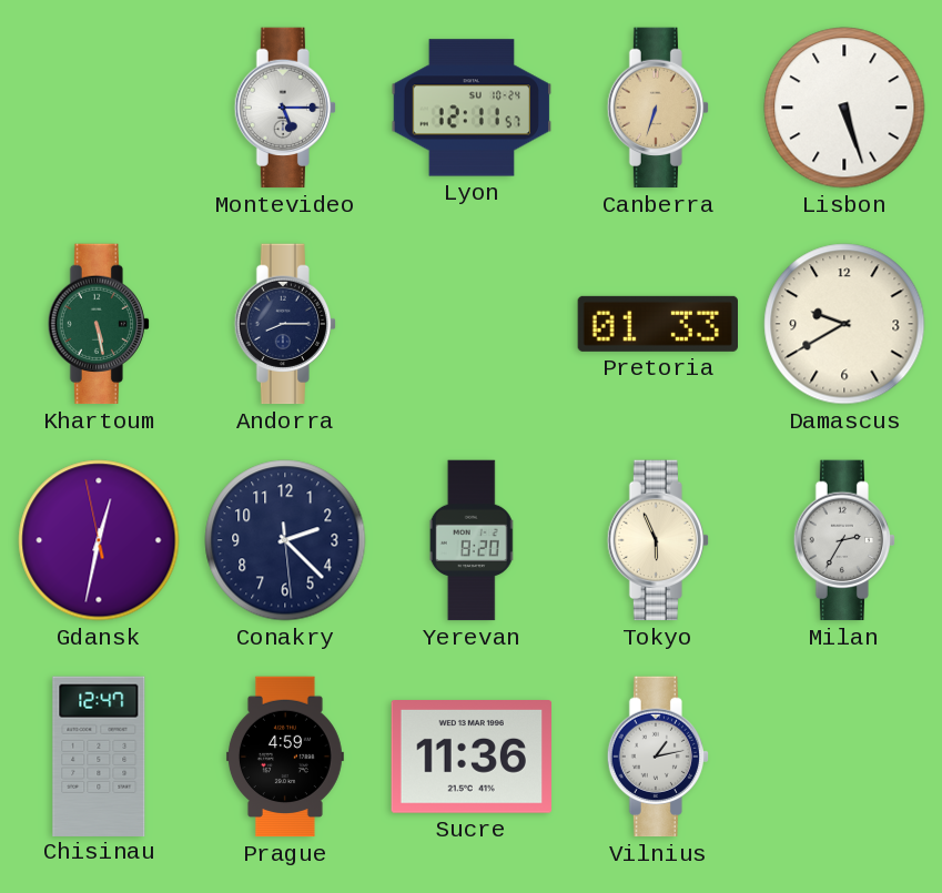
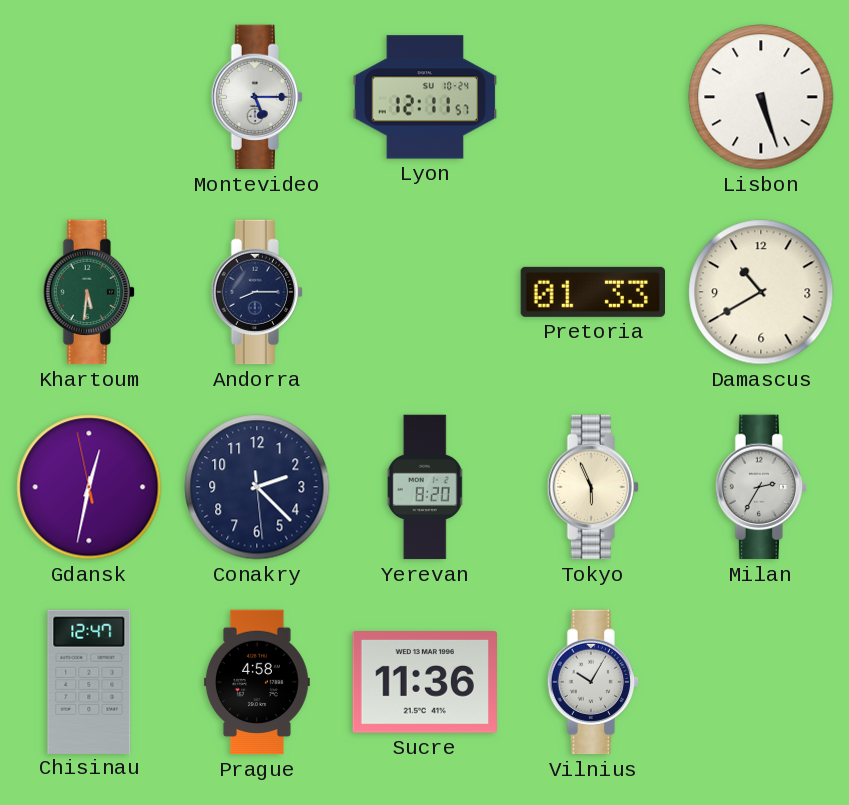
Canberra: 6:33 -> none
Khartoum: 5:28 -> 5:31
Damascus: 9:40 -> 10:40
Prague: 4:59 -> 4:58
Vilnius: 1:13 -> 10:05
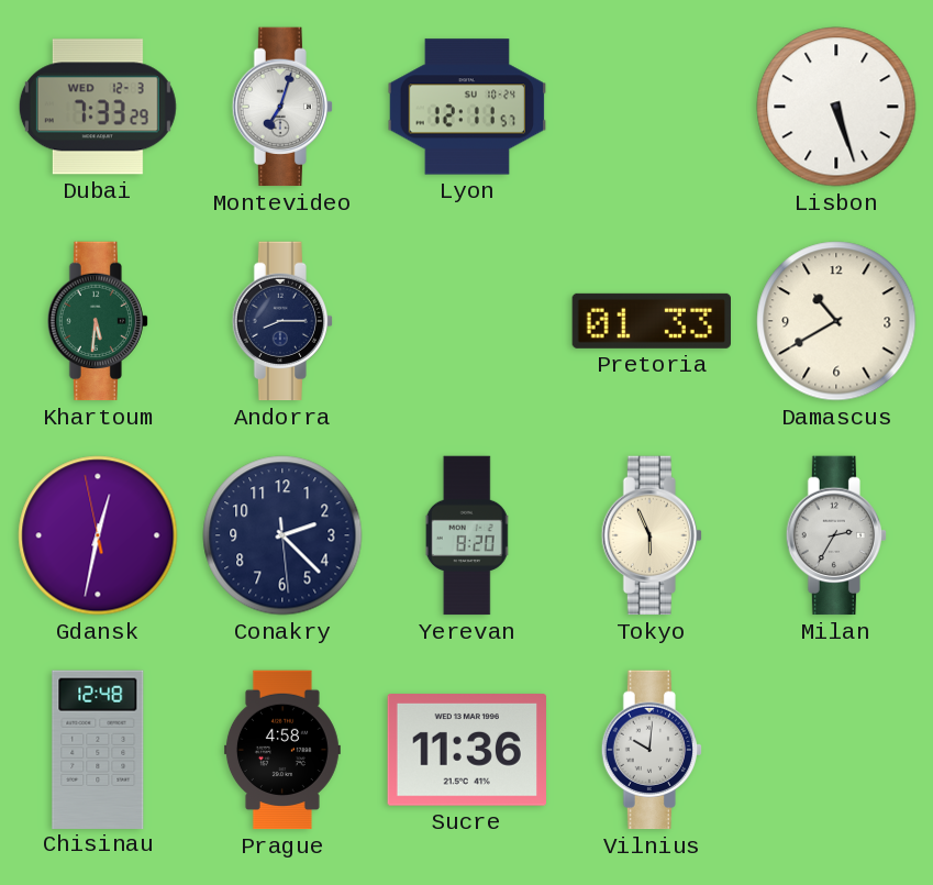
Dubai: none -> 7:33
Montevideo: 5:15 -> 7:03
Chisinau: 12:47 -> 12:48
Vilnius: 10:05 -> 10:01
